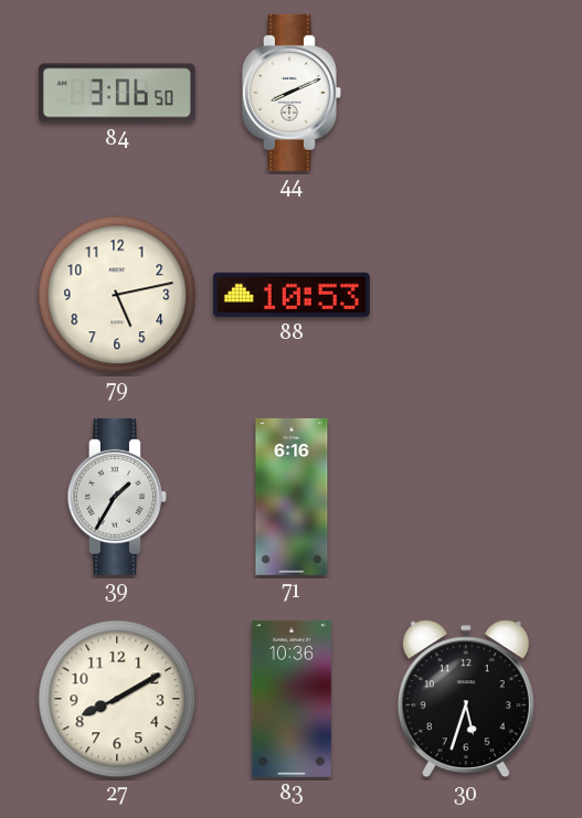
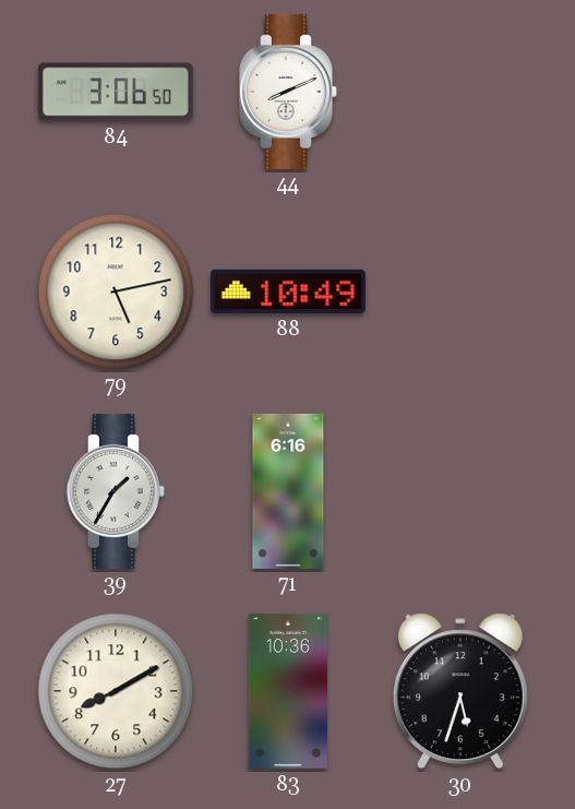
88: 10:53 -> 10:49
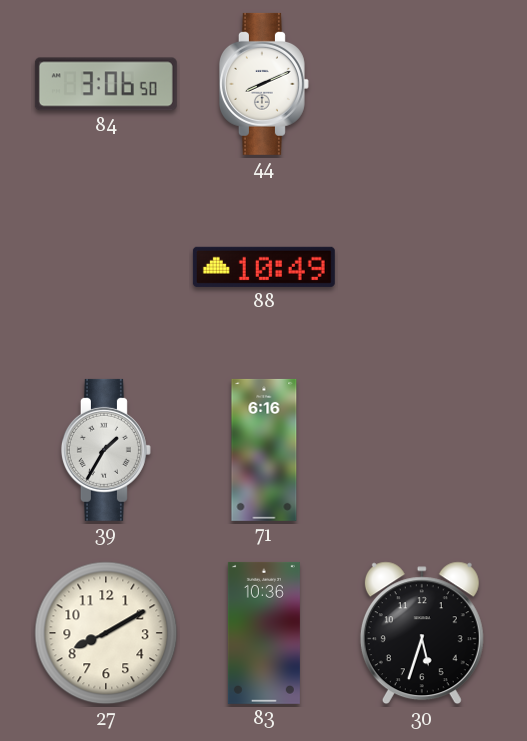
79: 5:13 -> none
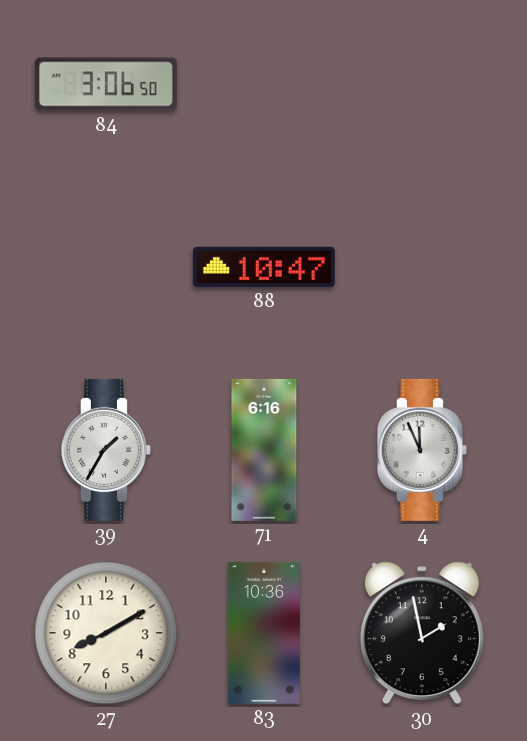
44: 8:11 -> none
88: 10:49 -> 10:47
4: none -> 11:56
30: 5:33 -> 1:58
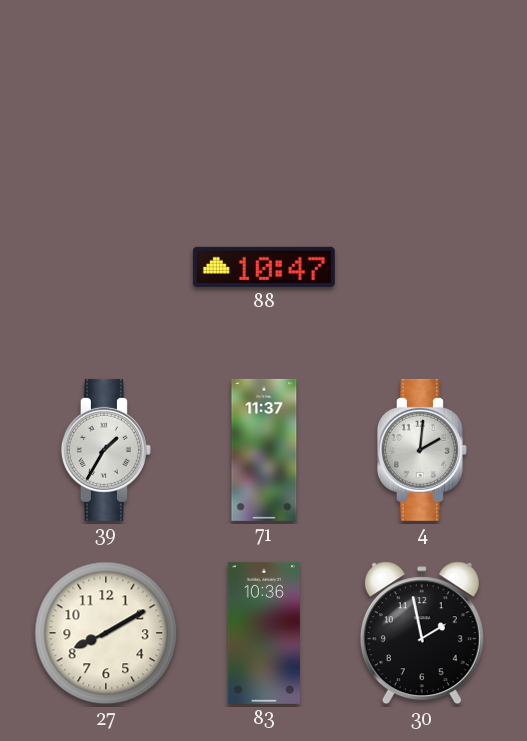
84: 3:06 -> none
71: 6:16 -> 11:37
4: 11:56 -> 2:01
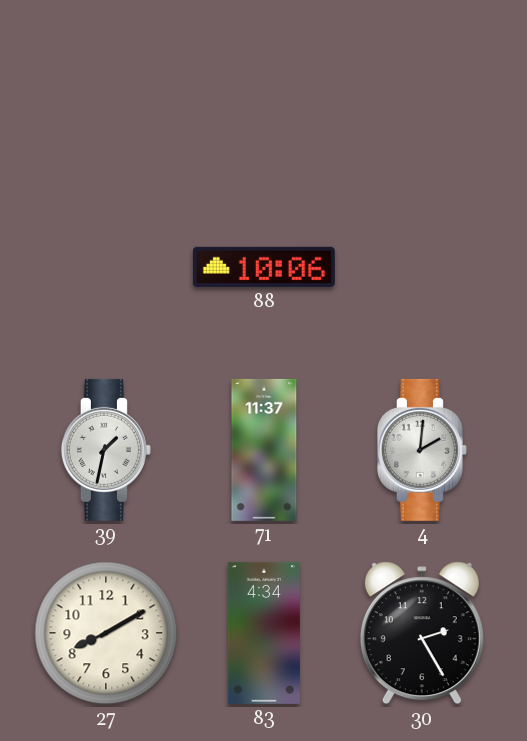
88: 10:47 -> 10:06
39: 1:35 -> 1:32
83: 10:36 -> 4:34
30: 1:58 -> 2:25
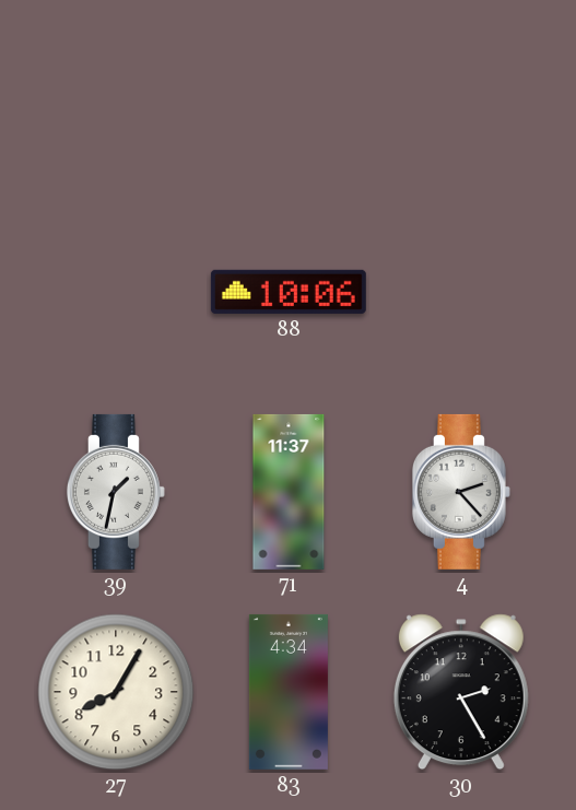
4: 2:01 -> 2:23
27: 8:10 -> 8:05
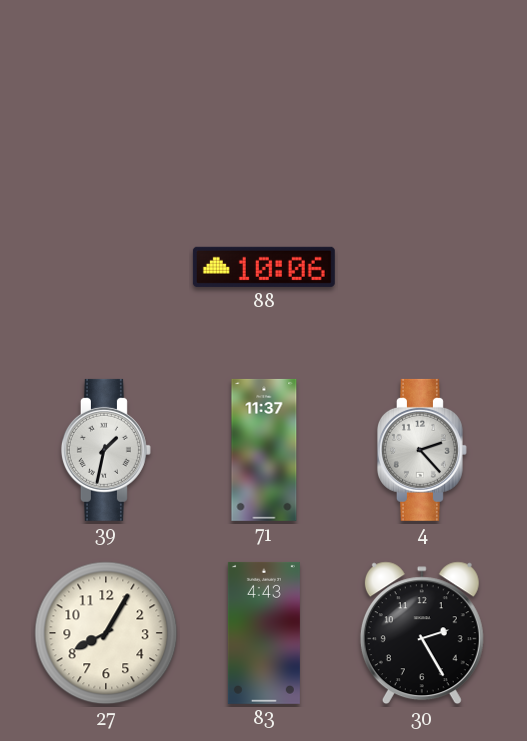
83: 4:34 -> 4:43
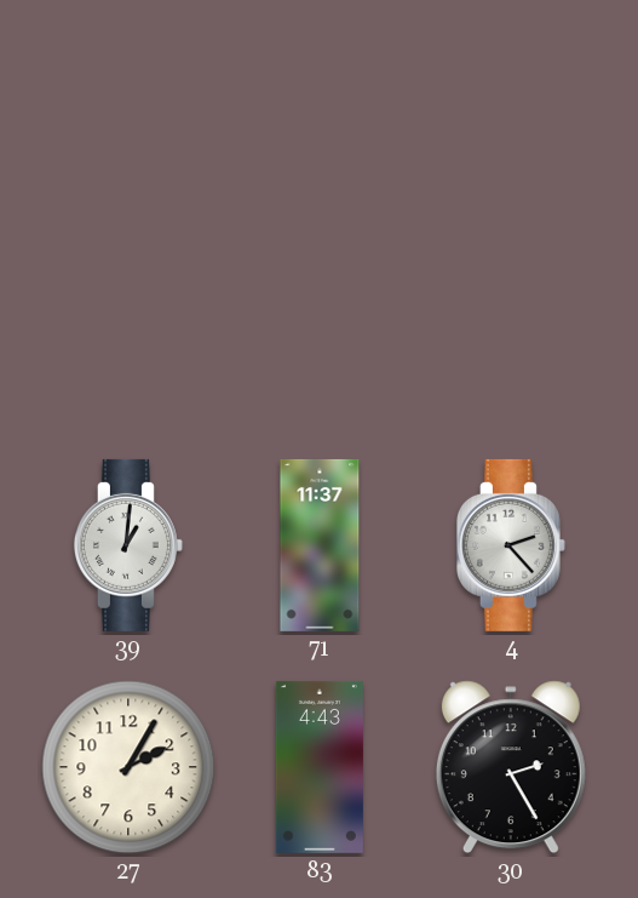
88: 10:06 -> none
39: 1:32 -> 1:01
27: 8:05 -> 2:05
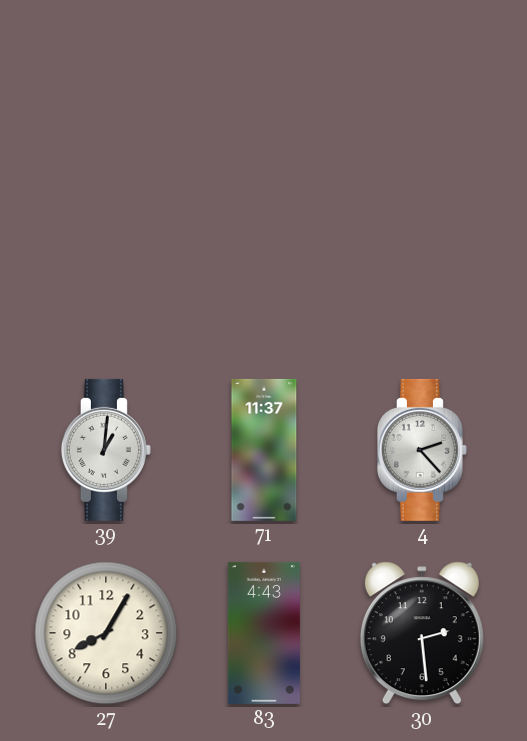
27: 2:05 -> 8:05
30: 2:25 -> 2:29
